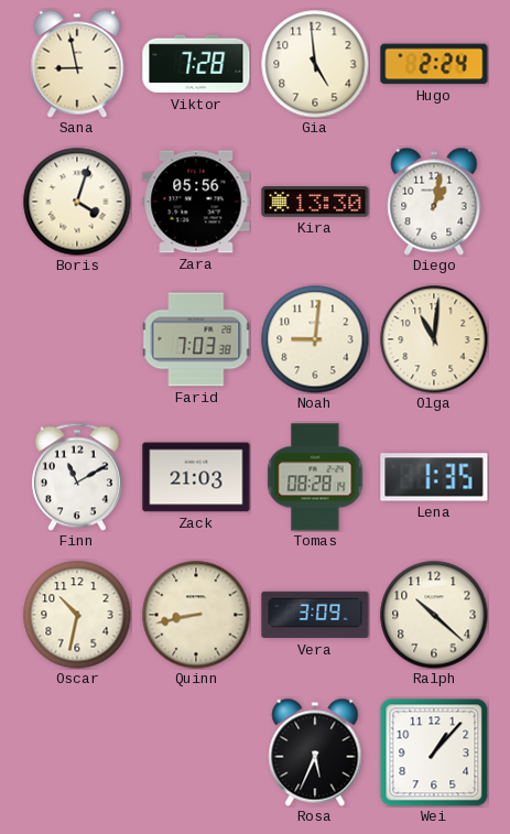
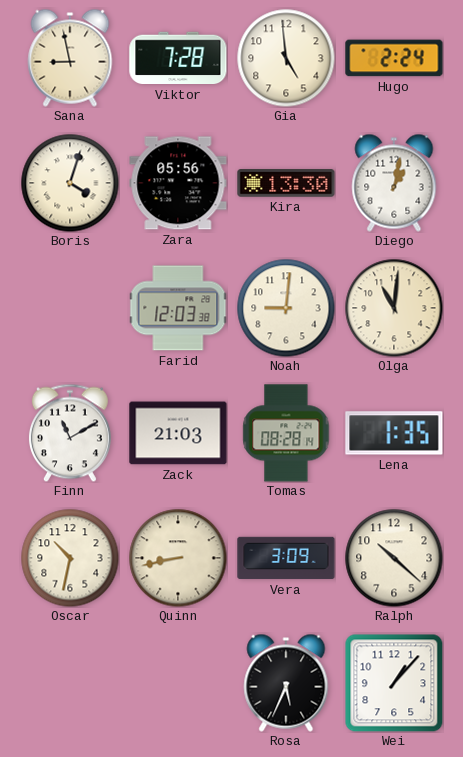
Farid: 7:03 -> 12:03
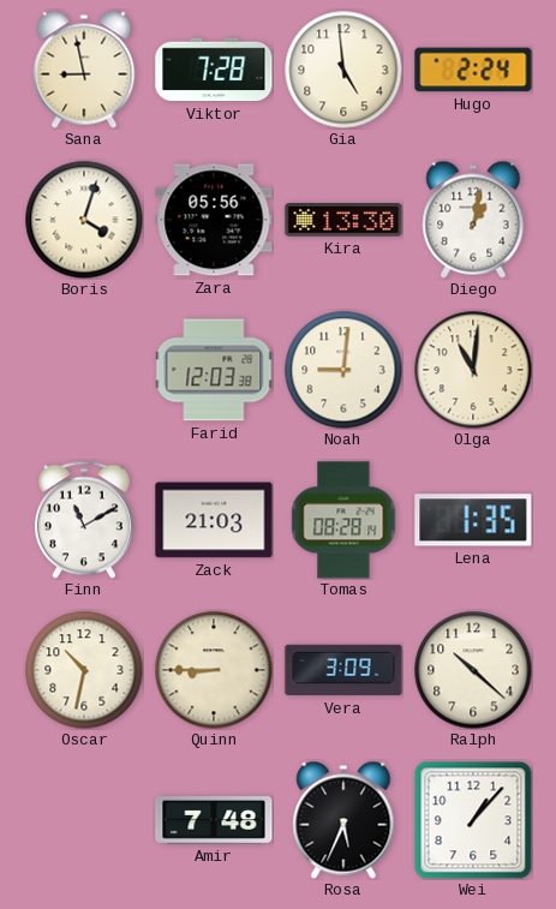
Quinn: 8:43 -> 8:45
Amir: none -> 7:48
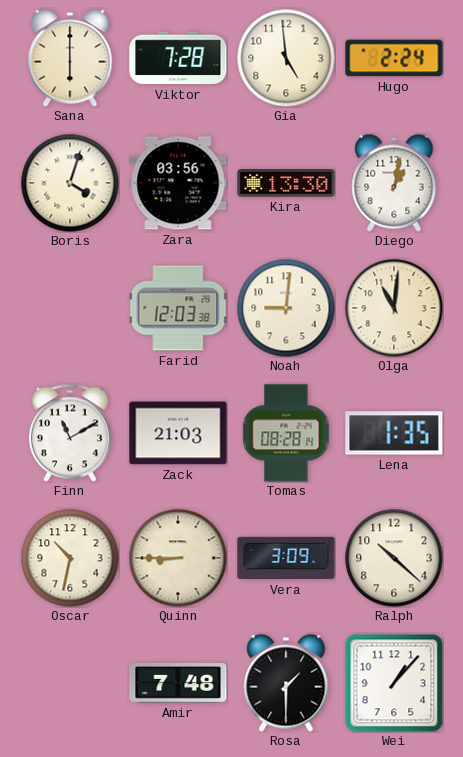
Sana: 8:58 -> 6:00
Zara: 05:56 -> 03:56
Rosa: 5:34 -> 1:30
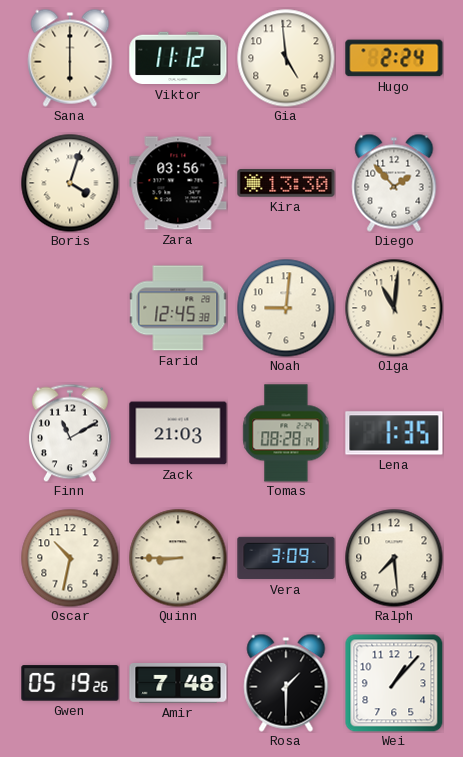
Viktor: 7:28 -> 11:12
Diego: 1:02 -> 1:53
Farid: 12:03 -> 12:45
Ralph: 10:22 -> 7:29
Gwen: none -> 05:19
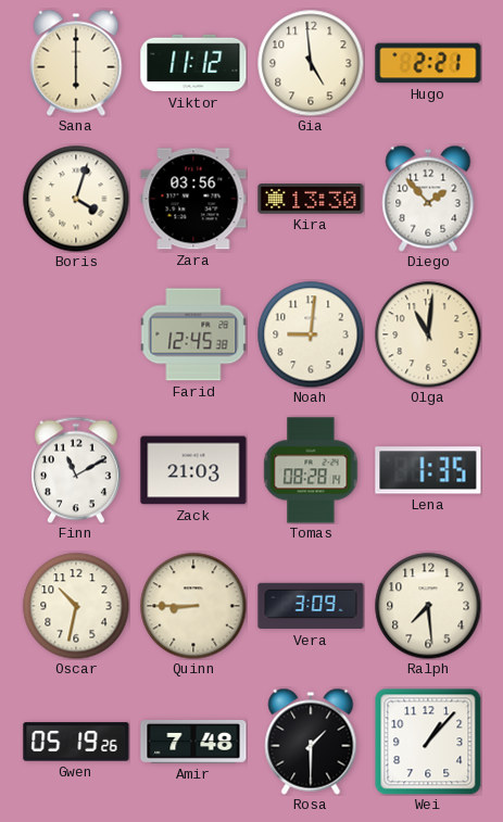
Hugo: 2:24 -> 2:21
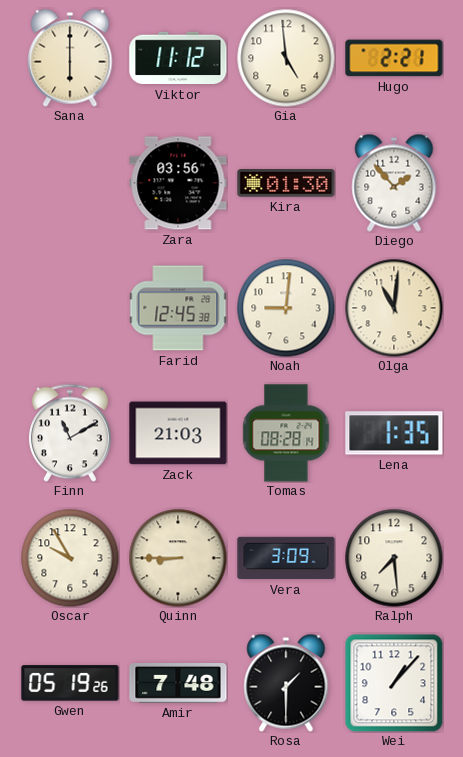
Boris: 4:03 -> none
Kira: 13:30 -> 01:30
Oscar: 10:32 -> 9:55
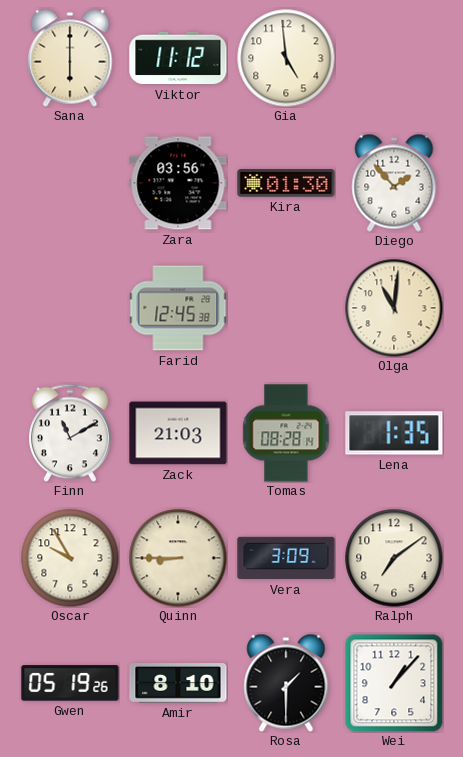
Hugo: 2:21 -> none
Noah: 9:01 -> none
Ralph: 7:29 -> 7:09
Amir: 7:48 -> 8:10
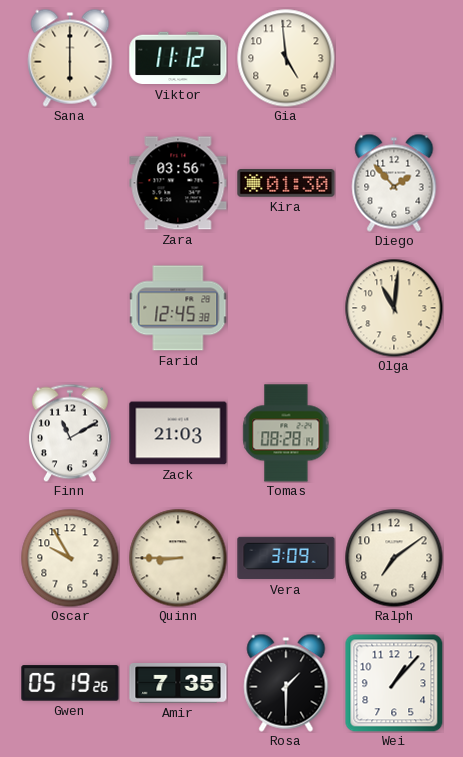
Lena: 1:35 -> none
Amir: 8:10 -> 7:35
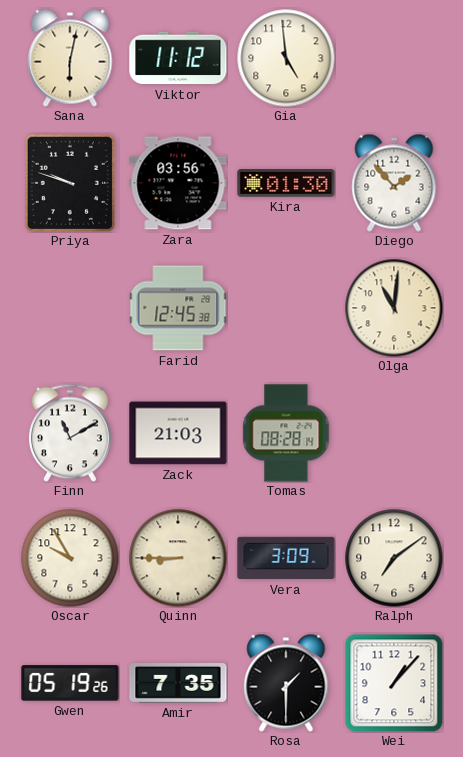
Sana: 6:00 -> 6:02
Priya: none -> 9:48
